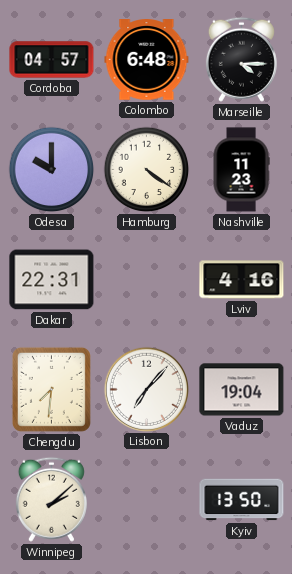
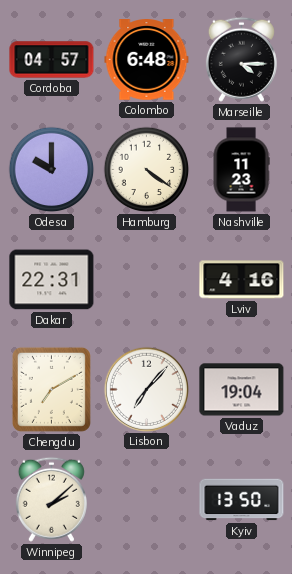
Chengdu: 7:31 -> 7:10
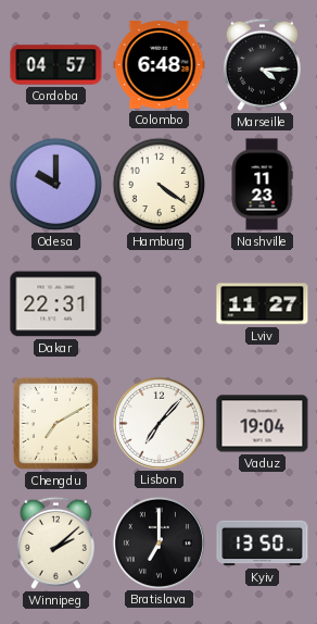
Lviv: 4:16 -> 11:27
Bratislava: none -> 7:00
